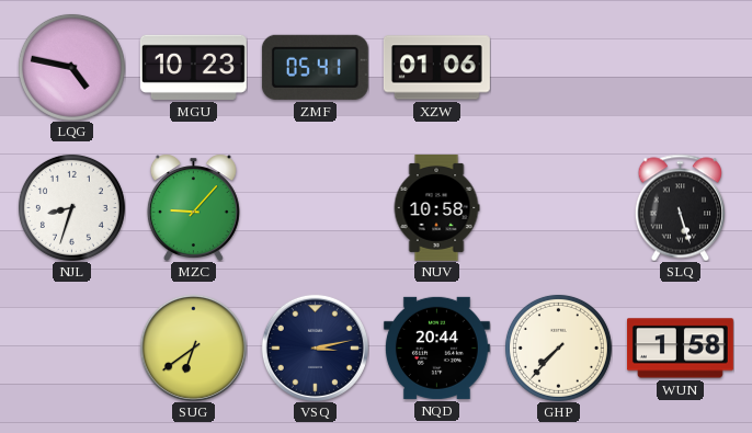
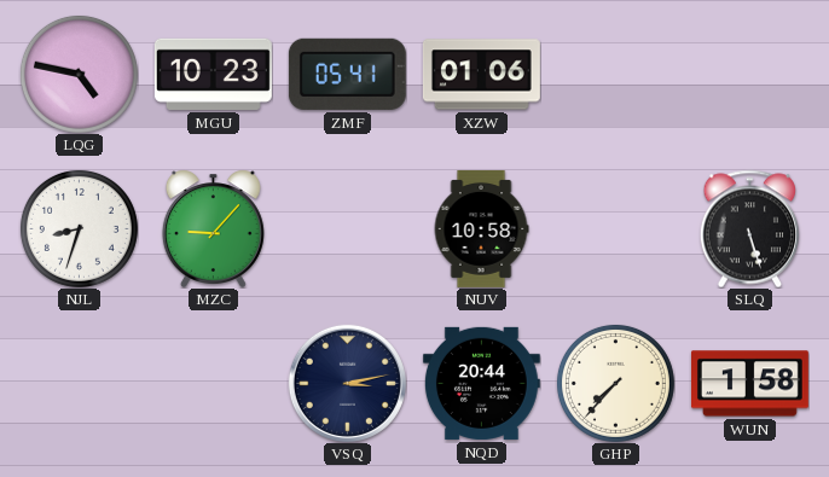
SUG: 6:39 -> none
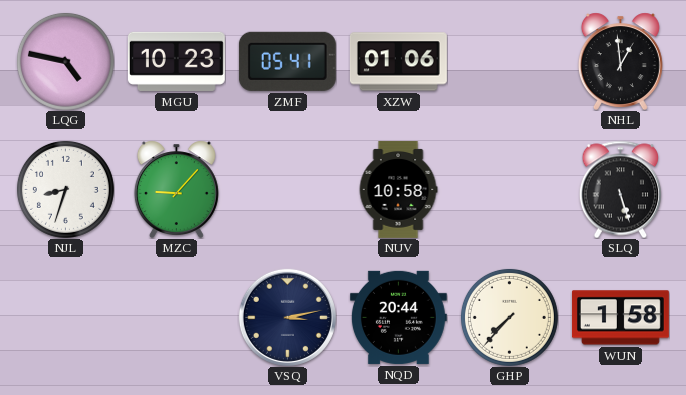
NHL: none -> 12:59
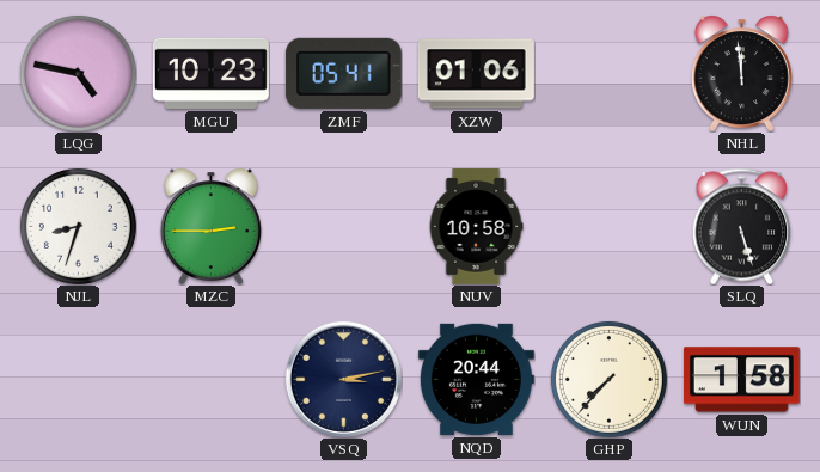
NHL: 12:59 -> 11:59
MZC: 9:07 -> 2:45
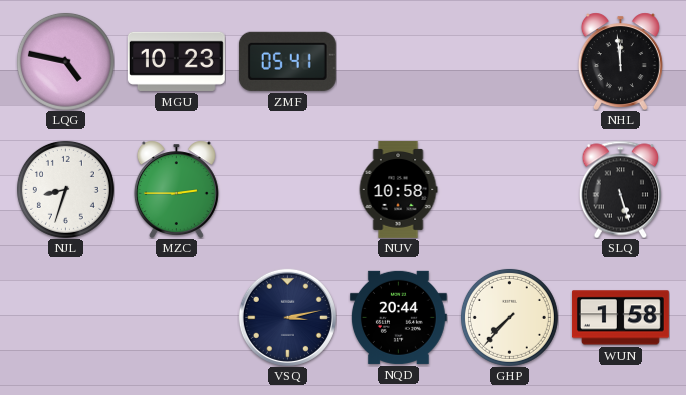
XZW: 01:06 -> none
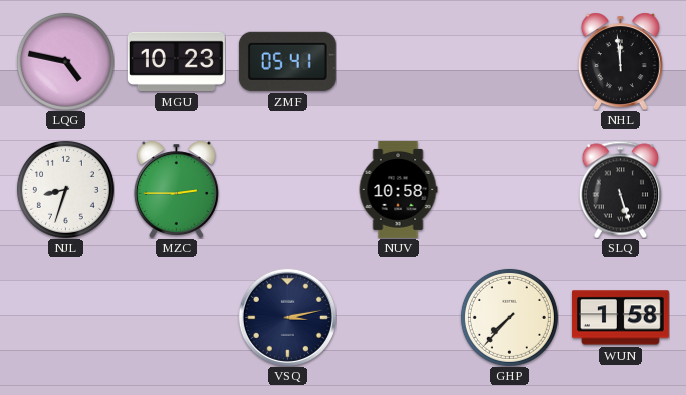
NQD: 20:44 -> none
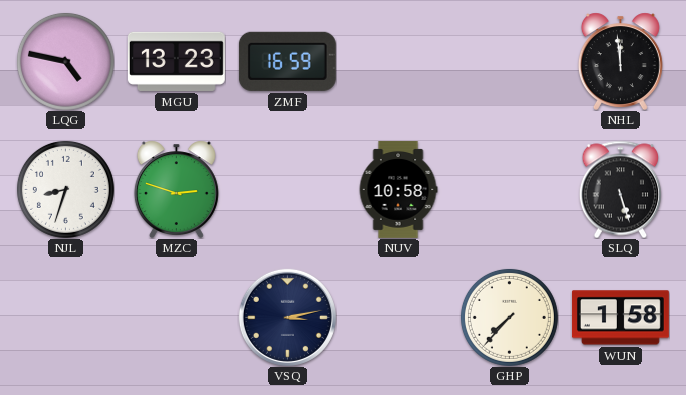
MGU: 10:23 -> 13:23
ZMF: 05:41 -> 16:59
MZC: 2:45 -> 2:48
